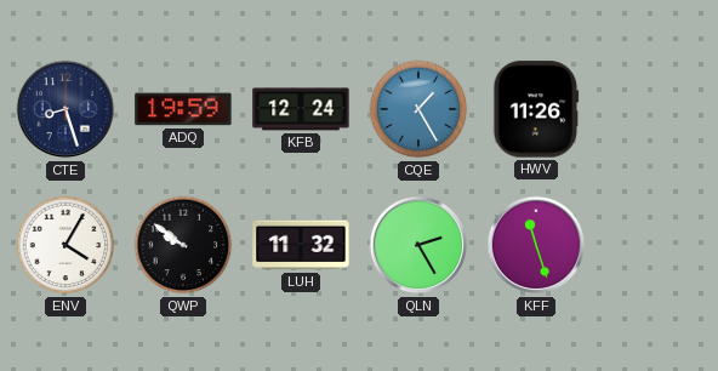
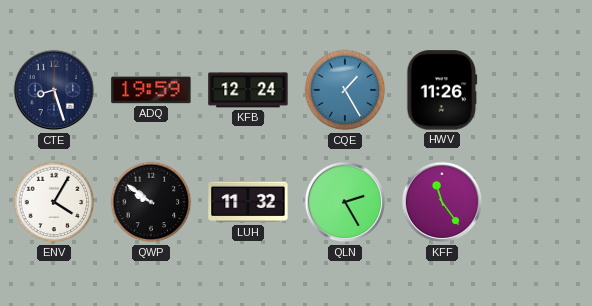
KFF: 11:27 -> 11:24
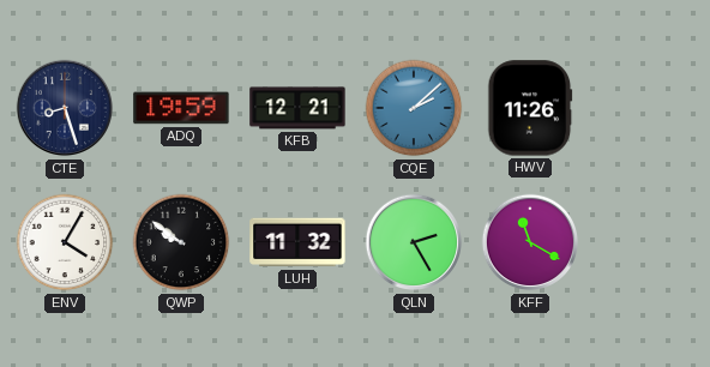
KFB: 12:24 -> 12:21
CQE: 1:25 -> 2:08
KFF: 11:24 -> 11:20
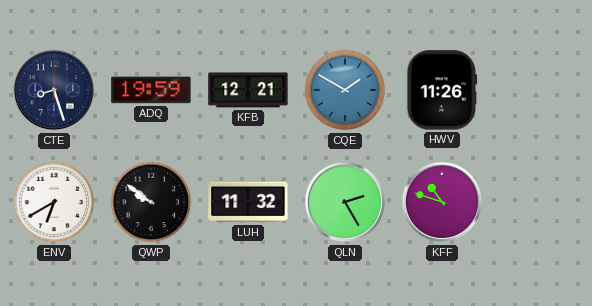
CQE: 2:08 -> 1:50
ENV: 4:05 -> 6:40
KFF: 11:20 -> 10:48
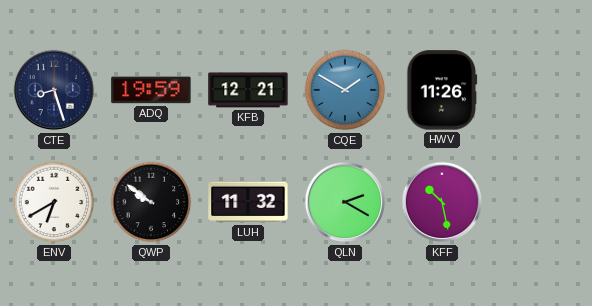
QLN: 2:25 -> 2:20
KFF: 10:48 -> 10:28
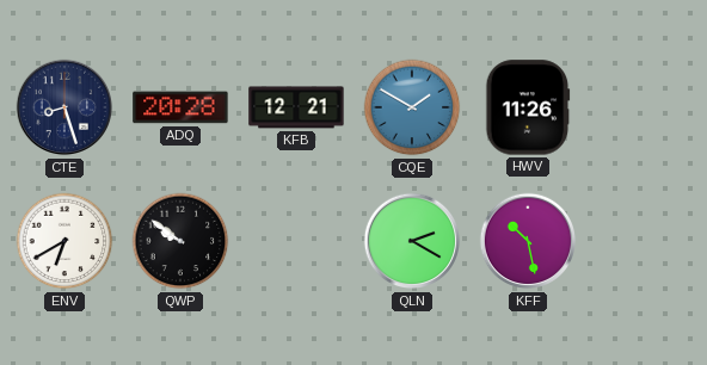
ADQ: 19:59 -> 20:28
LUH: 11:32 -> none
